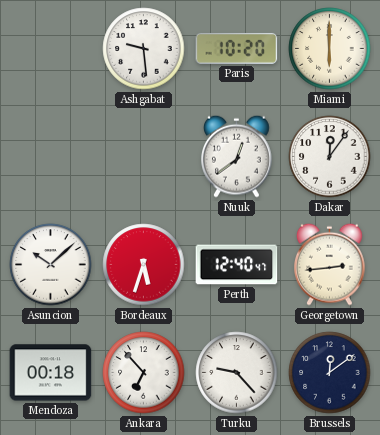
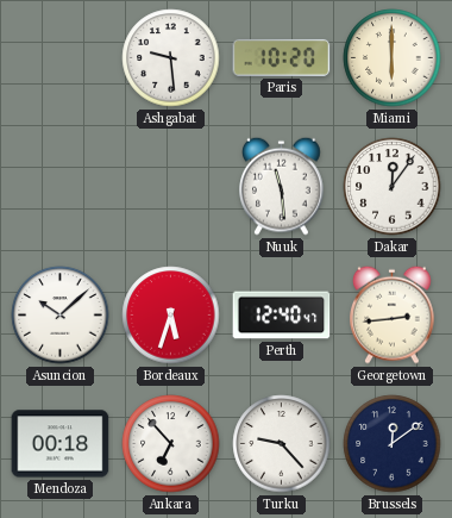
Nuuk: 12:39 -> 11:29
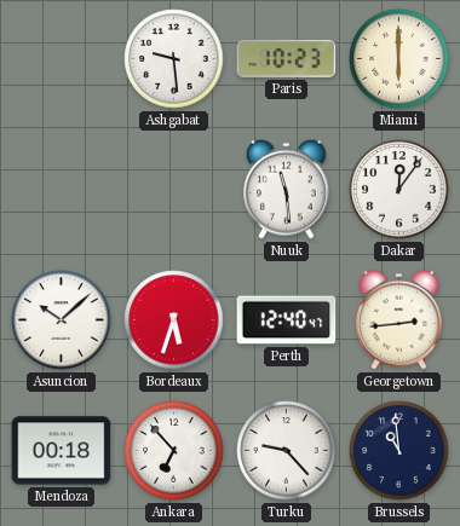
Paris: 10:20 -> 10:23
Brussels: 12:09 -> 10:59
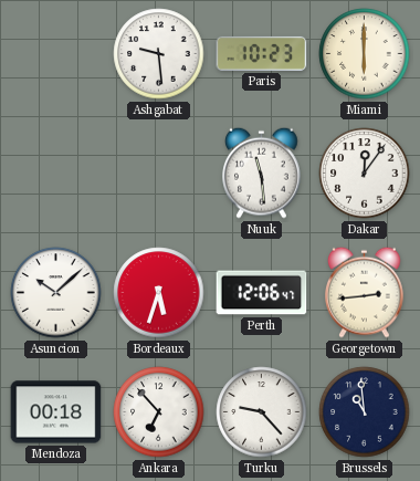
Perth: 12:40 -> 12:06
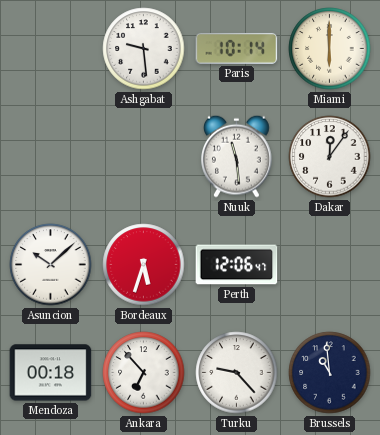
Paris: 10:23 -> 10:14
Georgetown: 2:44 -> none
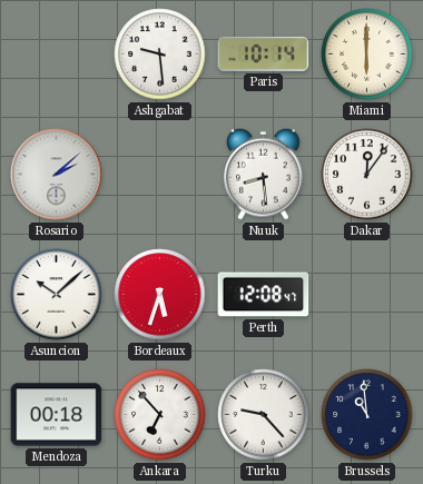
Rosario: none -> 2:08
Nuuk: 11:29 -> 8:29
Perth: 12:06 -> 12:08
